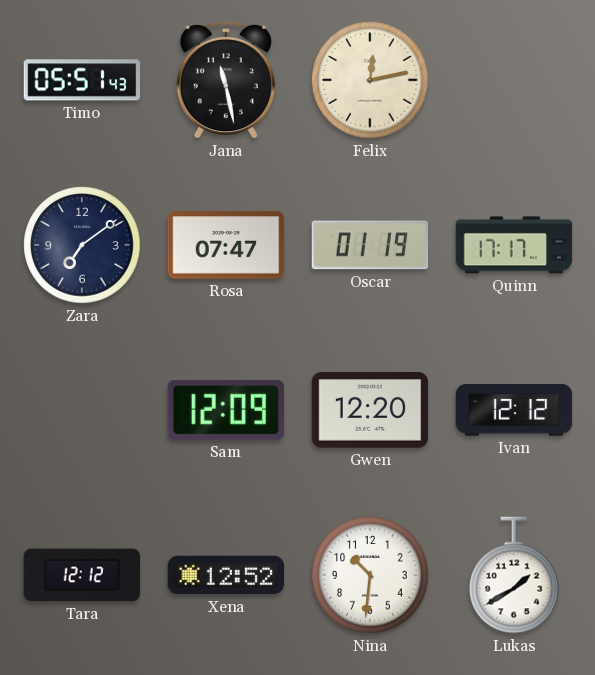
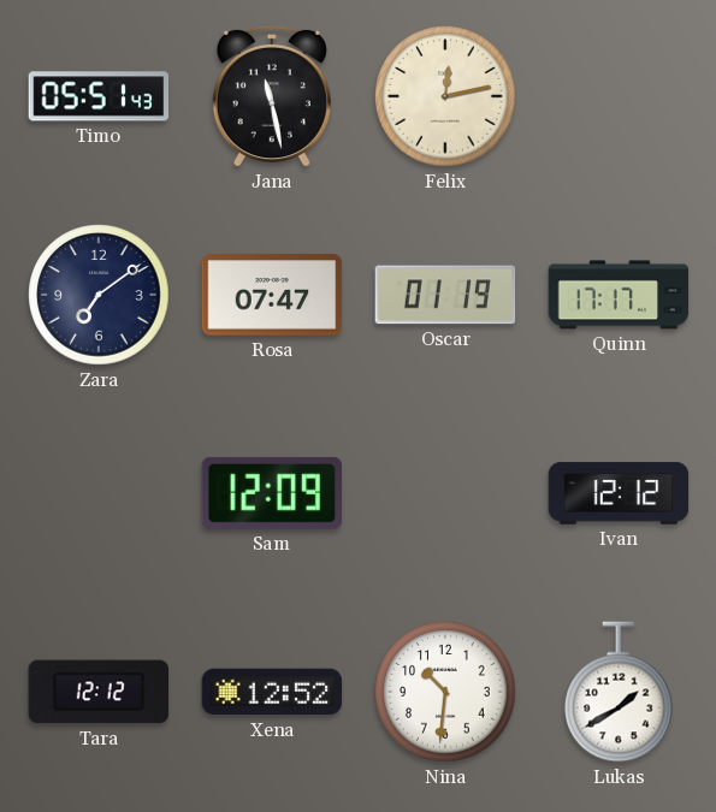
Gwen: 12:20 -> none
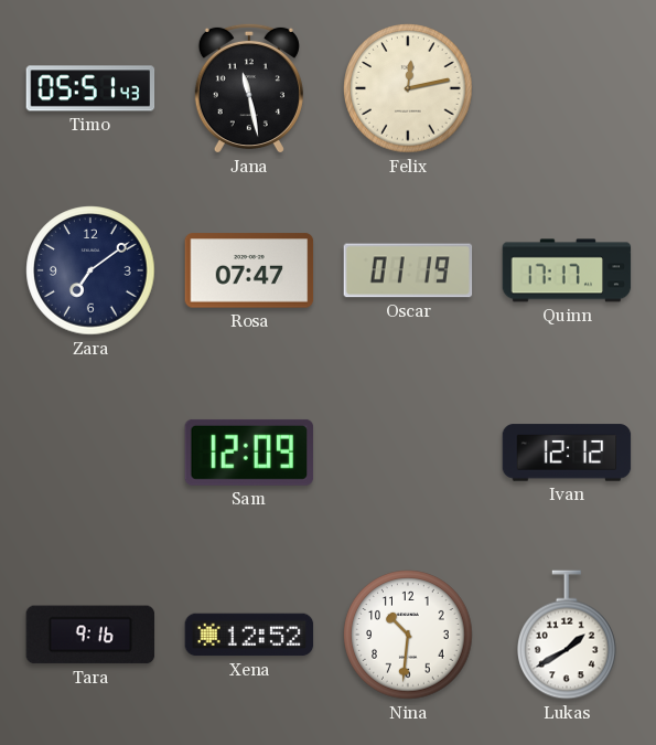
Tara: 12:12 -> 9:16
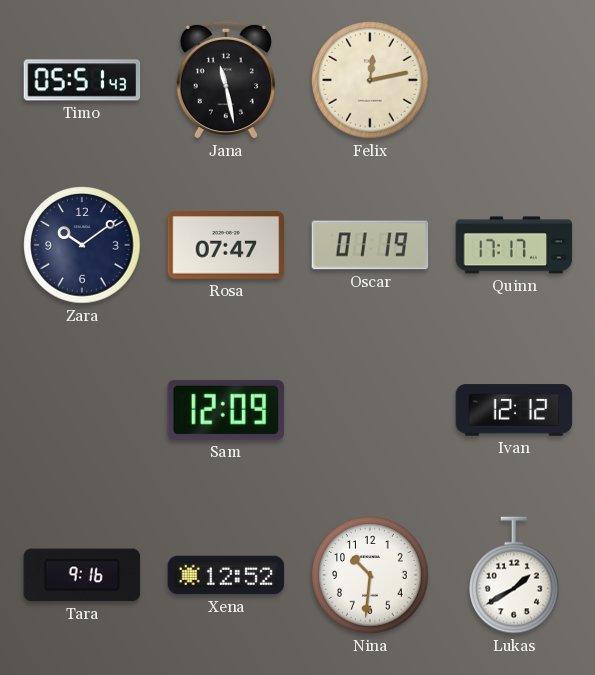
Zara: 7:09 -> 10:09
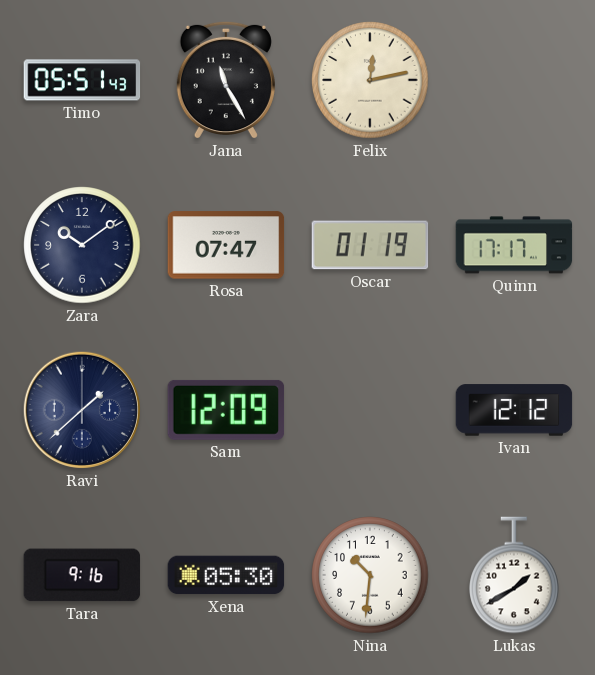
Jana: 11:28 -> 11:25
Ravi: none -> 1:38
Xena: 12:52 -> 05:30
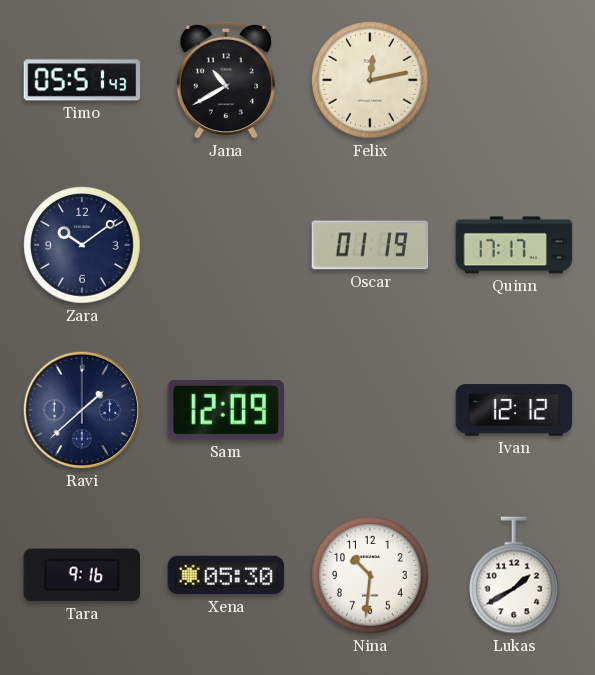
Jana: 11:25 -> 10:40
Rosa: 07:47 -> none
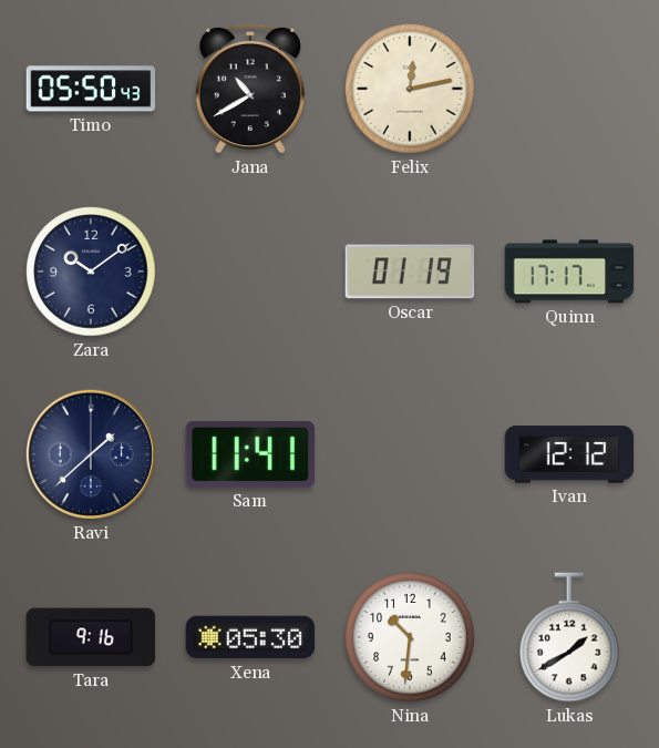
Timo: 05:51 -> 05:50
Sam: 12:09 -> 11:41
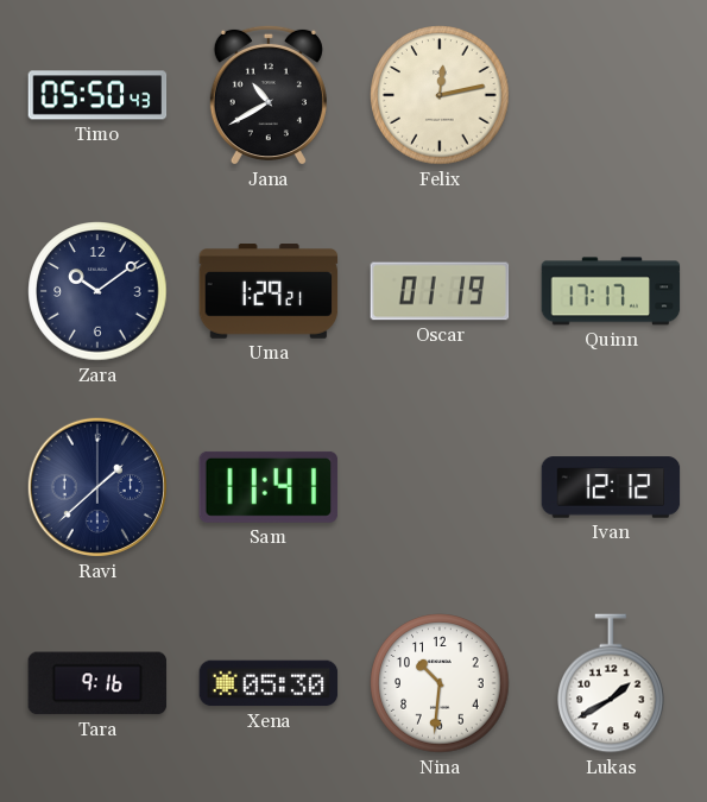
Uma: none -> 1:29
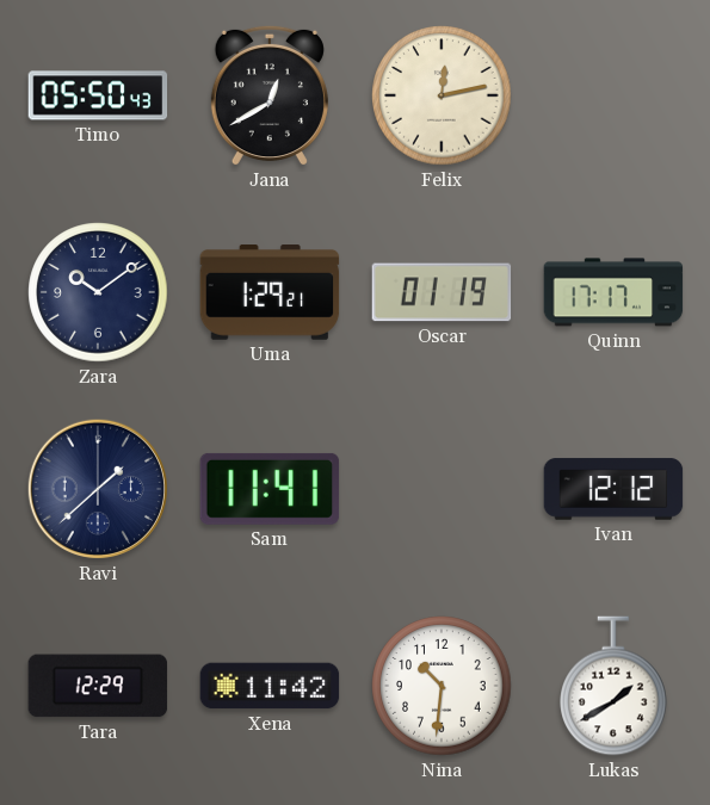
Jana: 10:40 -> 12:40
Tara: 9:16 -> 12:29
Xena: 05:30 -> 11:42
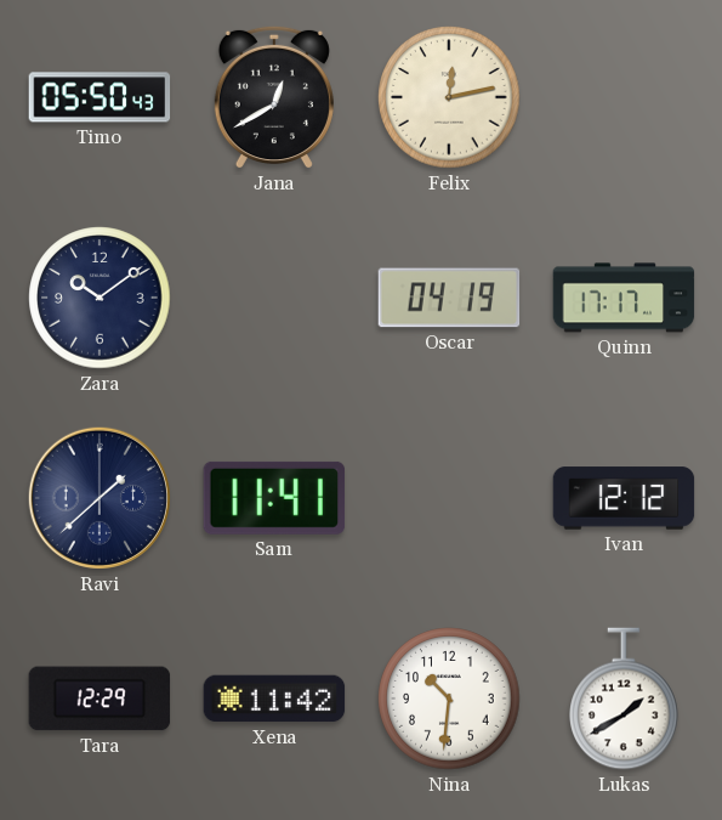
Uma: 1:29 -> none
Oscar: 01:19 -> 04:19
